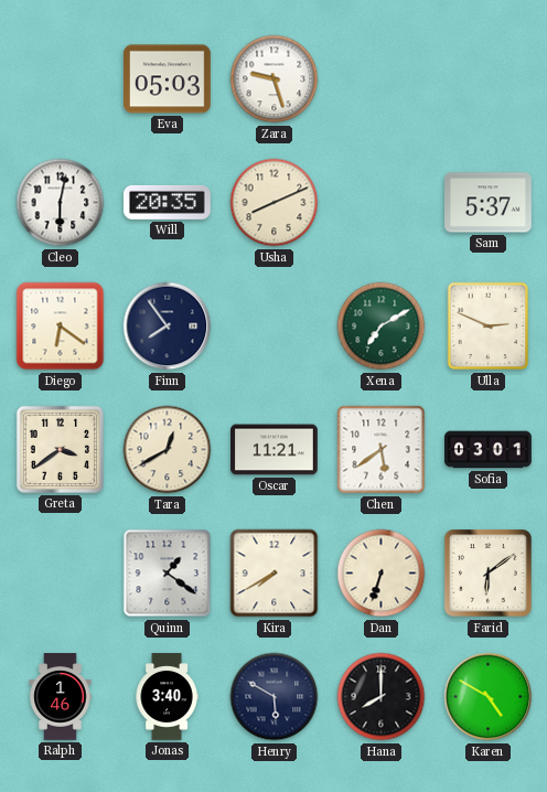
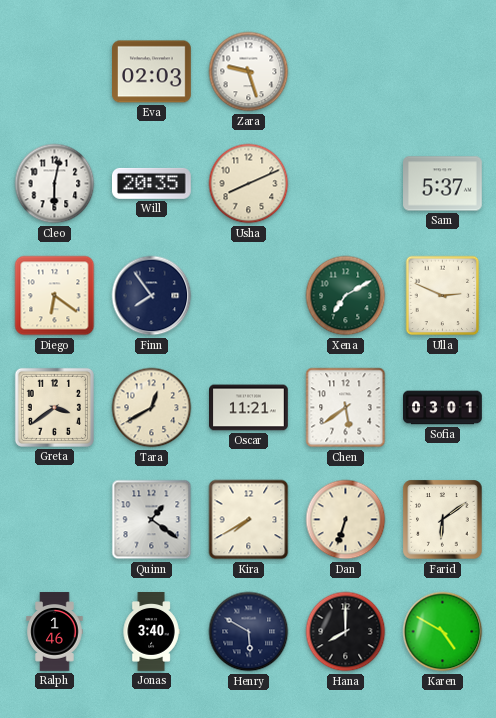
Eva: 05:03 -> 02:03
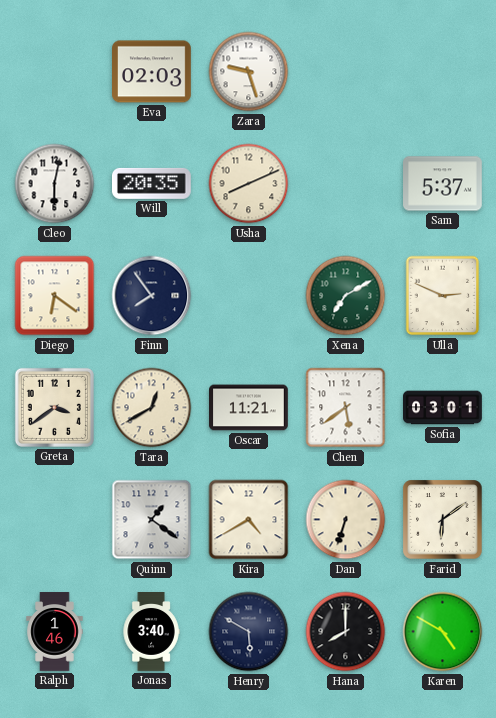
Kira: 7:40 -> 4:40
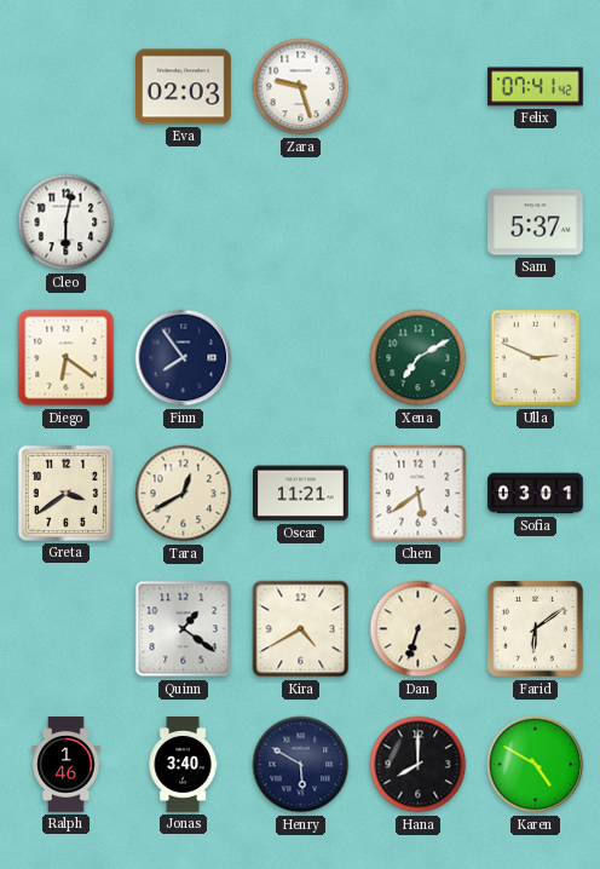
Felix: none -> 07:41
Will: 20:35 -> none
Usha: 8:11 -> none
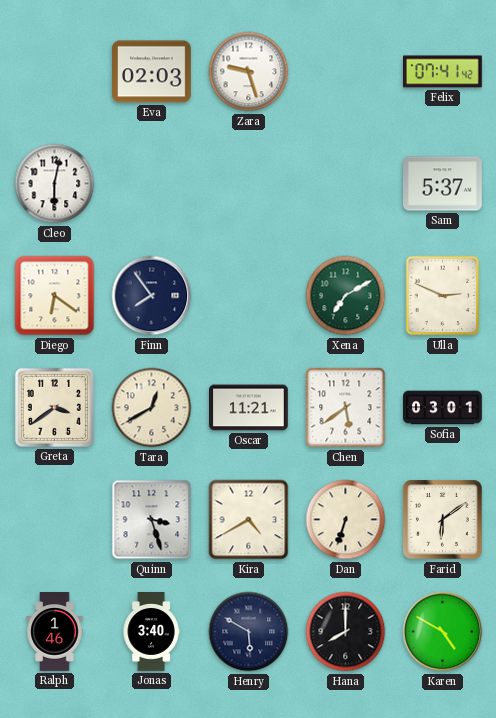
Quinn: 1:21 -> 3:27
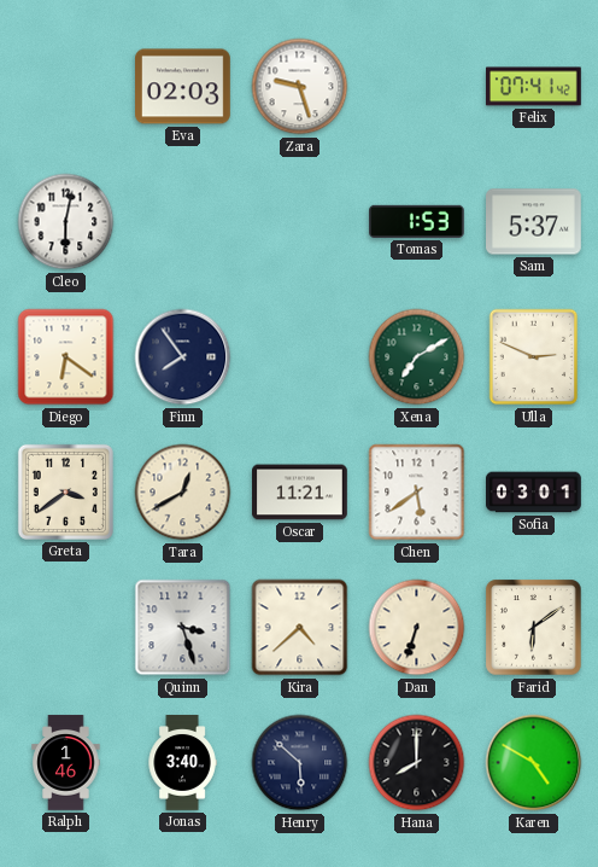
Tomas: none -> 1:53
Kira: 4:40 -> 4:38
Henry: 5:50 -> 5:52
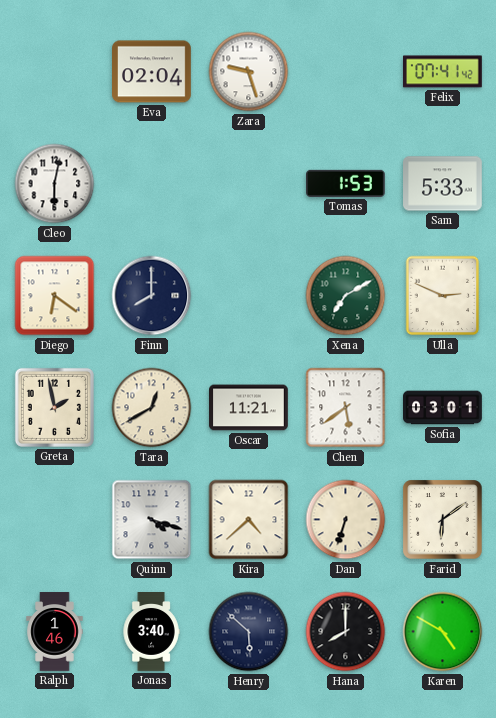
Eva: 02:03 -> 02:04
Sam: 5:37 -> 5:33
Finn: 7:54 -> 8:00
Greta: 3:39 -> 1:58
Quinn: 3:27 -> 4:18
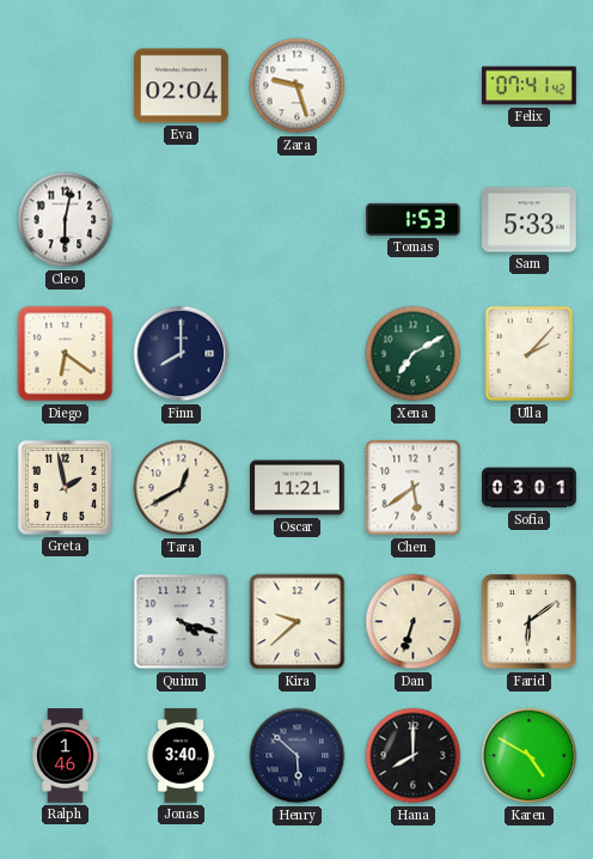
Ulla: 2:49 -> 2:07
Kira: 4:38 -> 9:38
